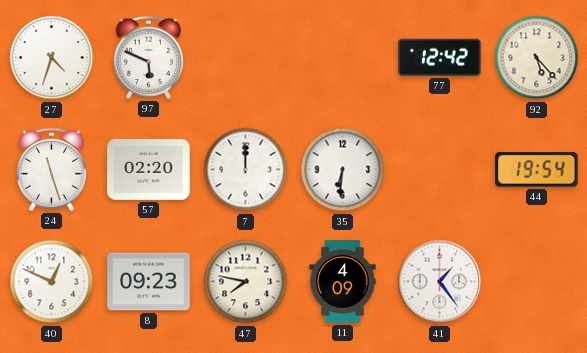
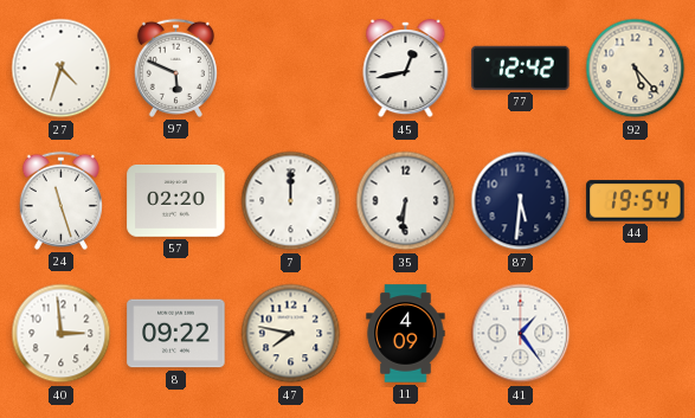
45: none -> 12:43
87: none -> 5:31
40: 12:49 -> 2:59
8: 09:23 -> 09:22
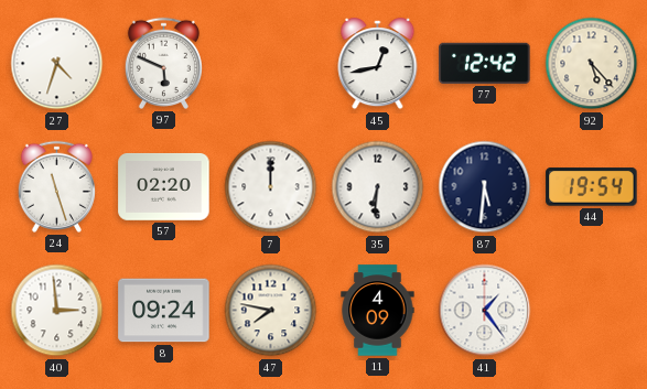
8: 09:22 -> 09:24
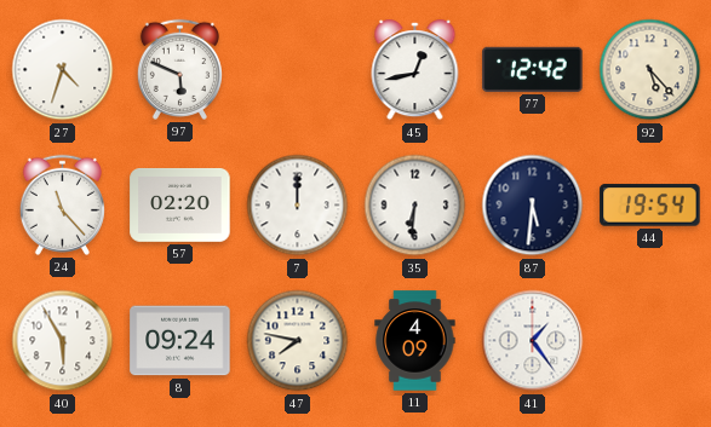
24: 11:27 -> 11:23
40: 2:59 -> 5:55
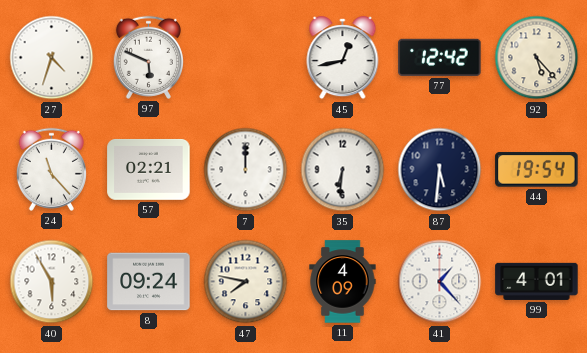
57: 02:20 -> 02:21
41: 1:24 -> 1:23
99: none -> 4:01
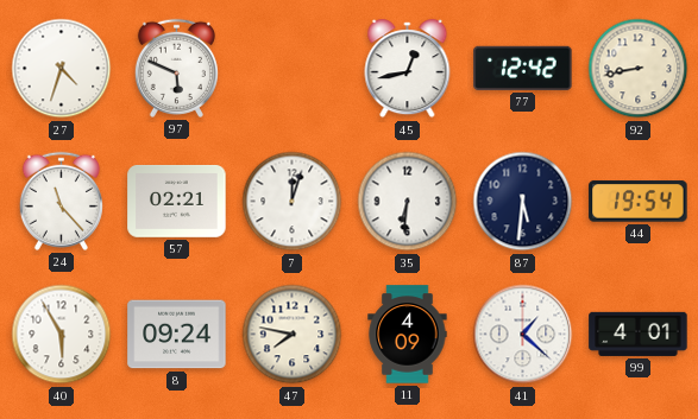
92: 5:23 -> 8:43
7: 12:00 -> 12:03
41: 1:23 -> 1:22
